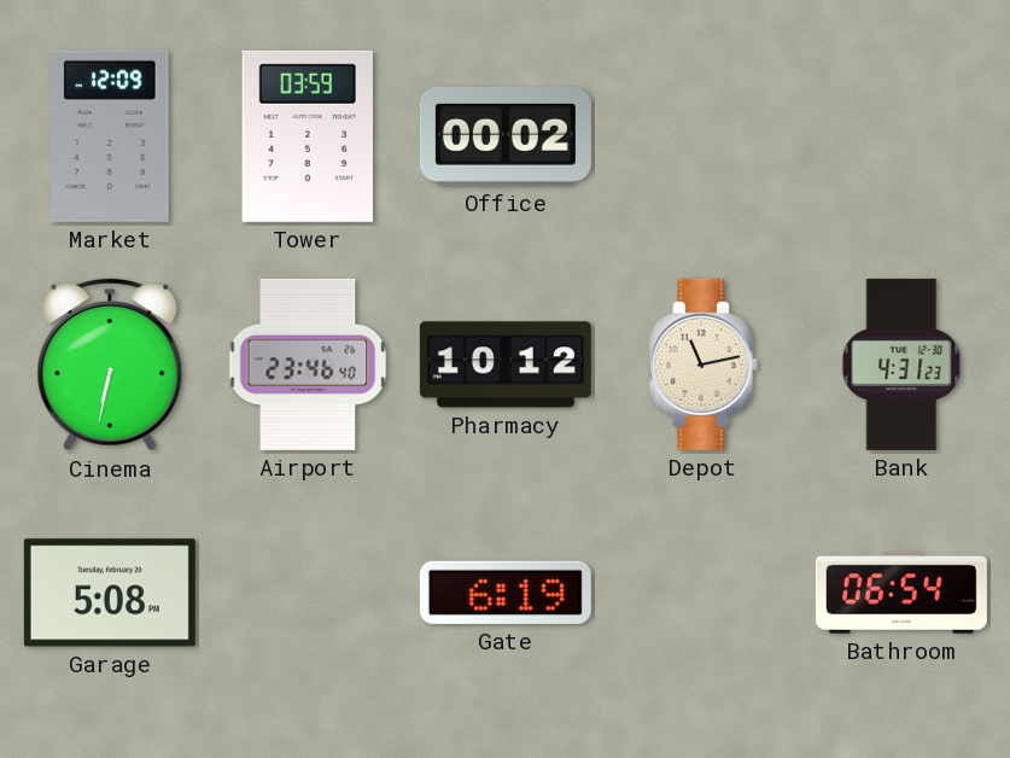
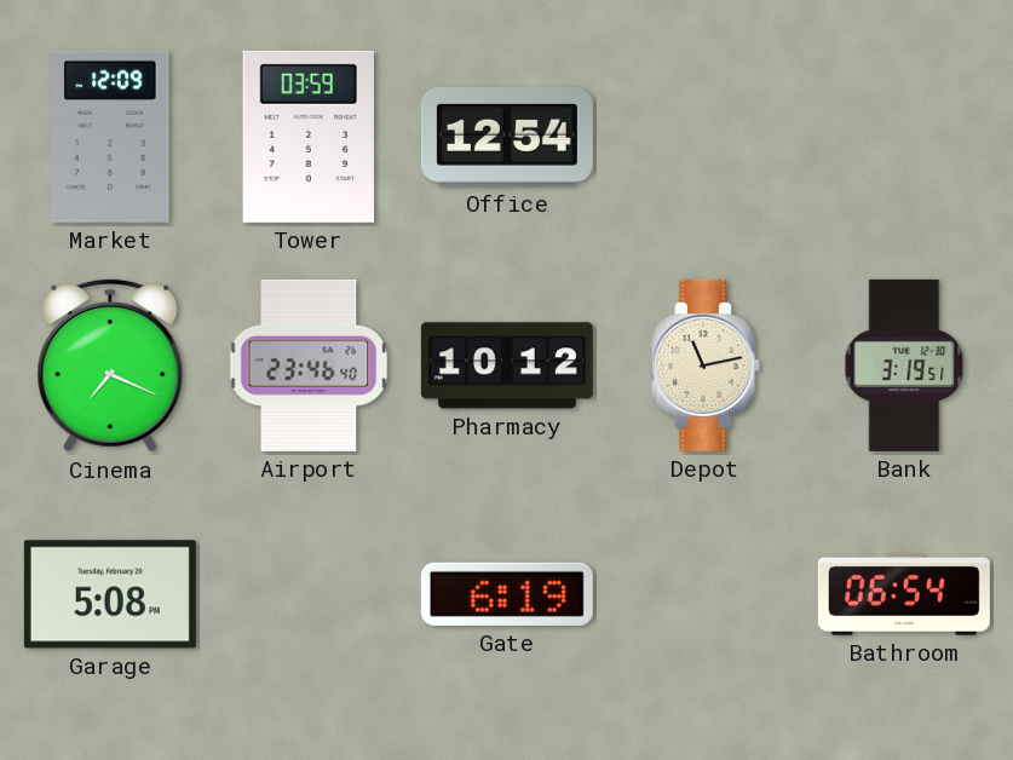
Office: 00:02 -> 12:54
Cinema: 6:32 -> 7:19
Bank: 4:31 -> 3:19
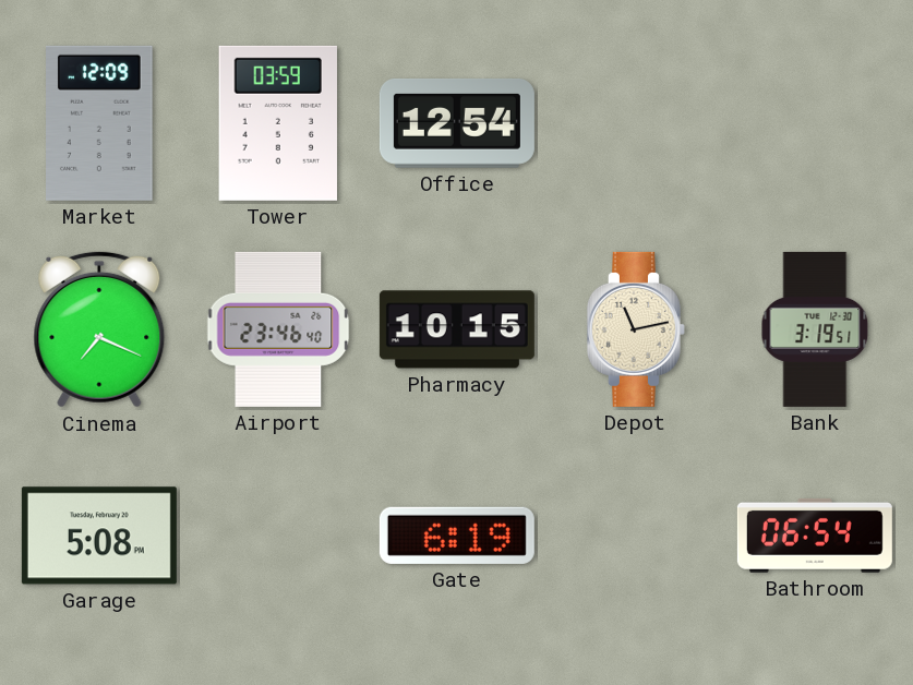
Pharmacy: 10:12 -> 10:15
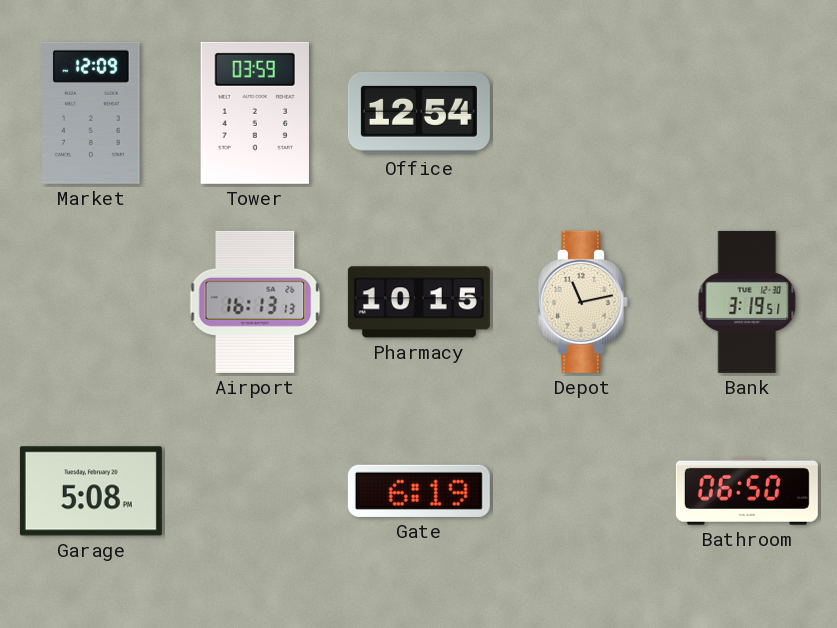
Cinema: 7:19 -> none
Airport: 23:46 -> 16:13
Bathroom: 06:54 -> 06:50
